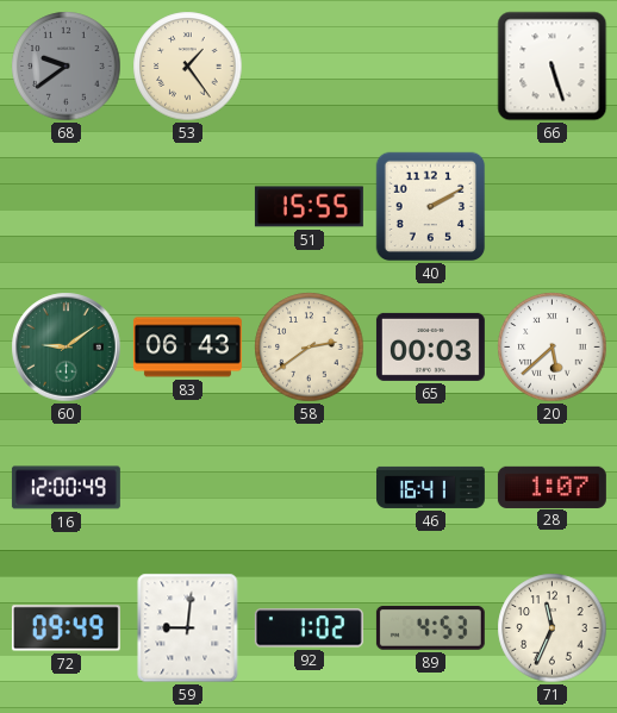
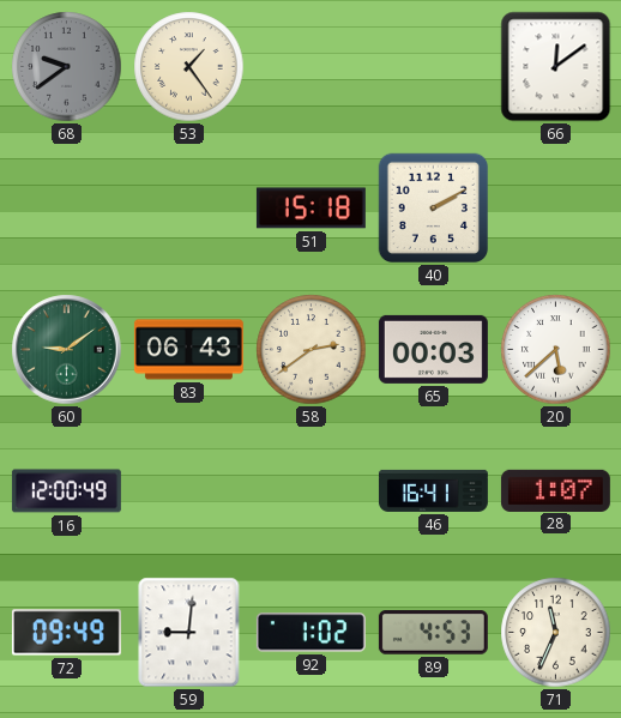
66: 5:27 -> 12:09
51: 15:55 -> 15:18
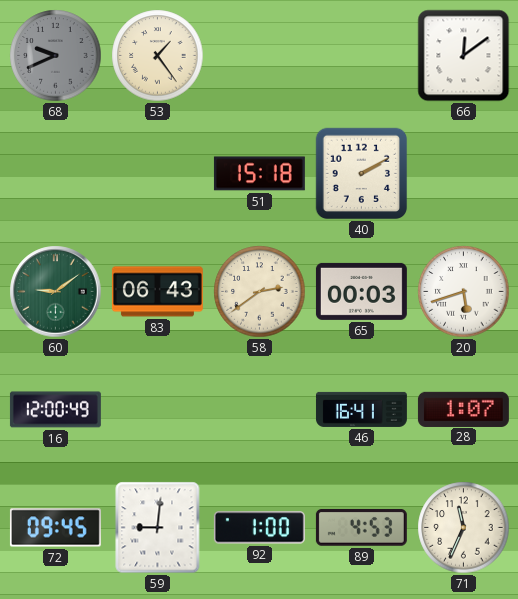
68: 9:39 -> 9:41
20: 5:38 -> 5:42
72: 09:49 -> 09:45
92: 1:02 -> 1:00
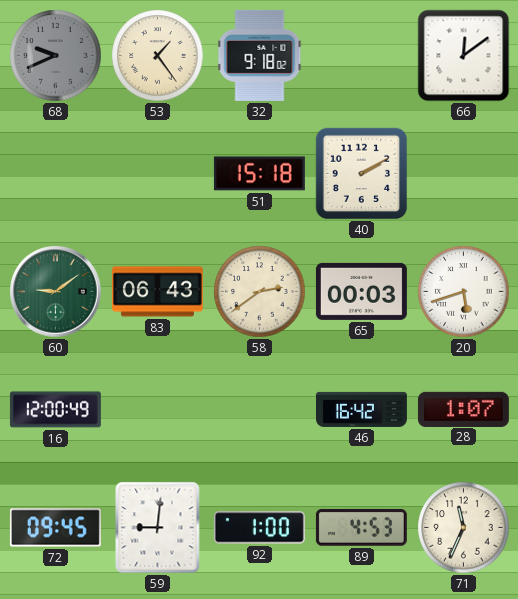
32: none -> 9:18
46: 16:41 -> 16:42
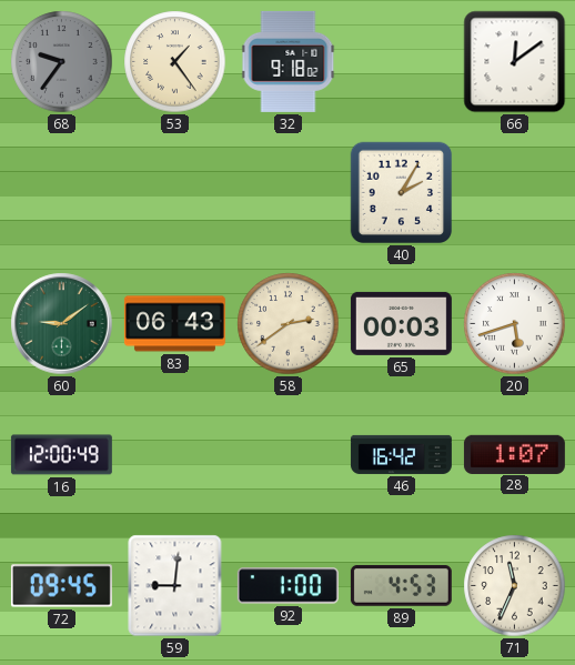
68: 9:41 -> 9:36
51: 15:18 -> none
40: 2:10 -> 2:05
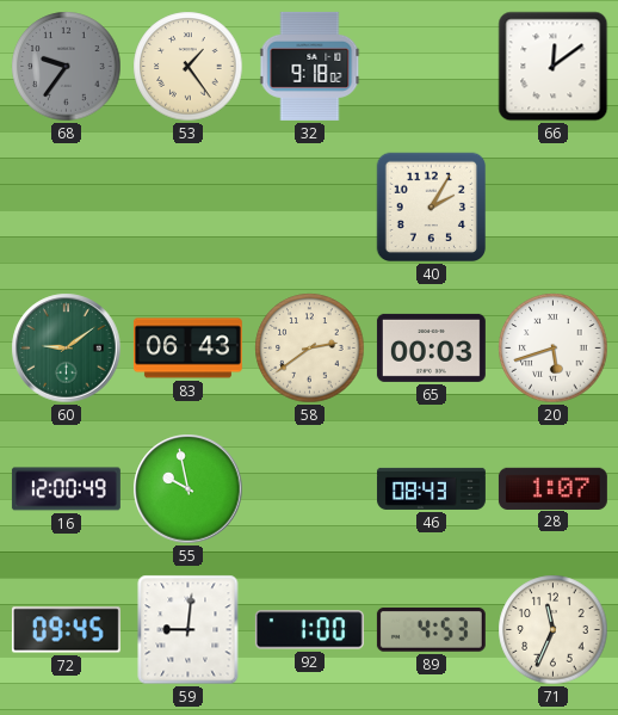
55: none -> 9:58
46: 16:42 -> 08:43
